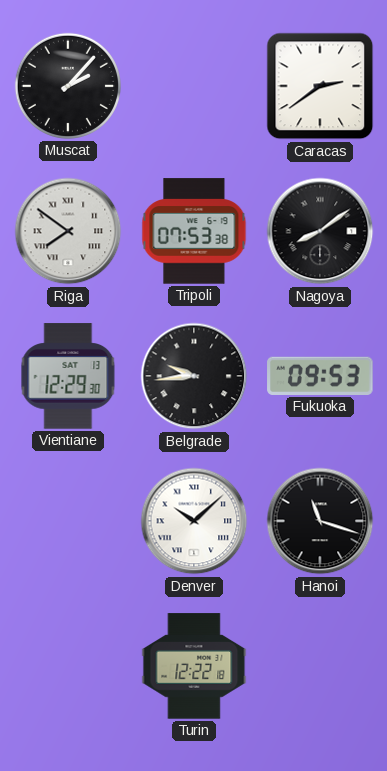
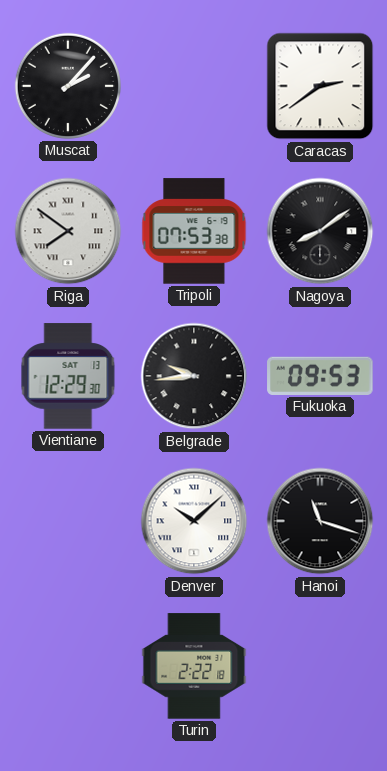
Turin: 12:22 -> 2:22
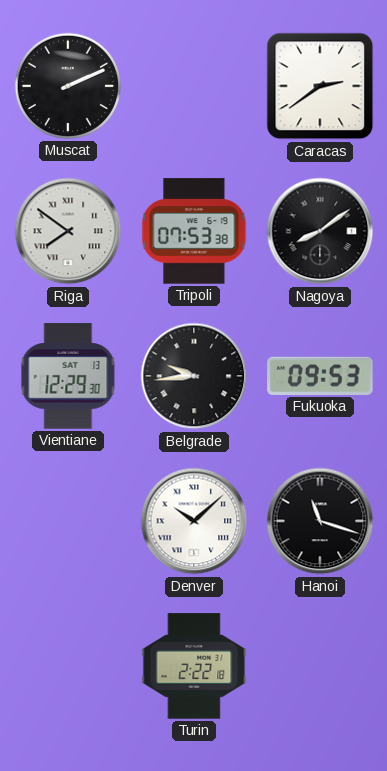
Muscat: 2:07 -> 2:11
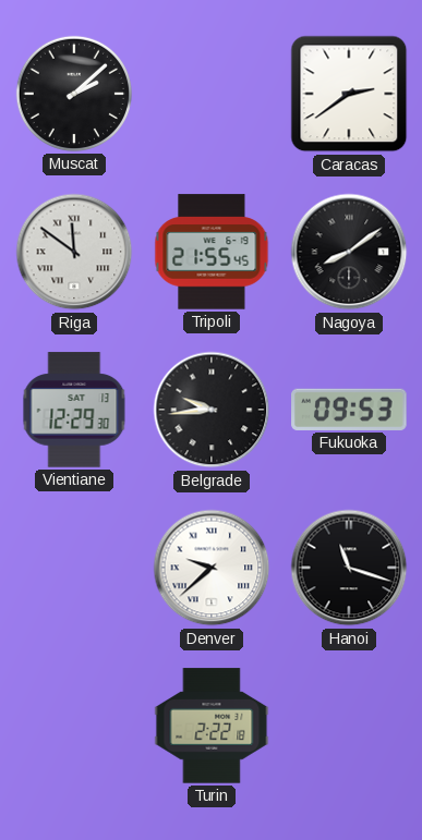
Muscat: 2:11 -> 2:08
Riga: 7:51 -> 11:51
Tripoli: 07:53 -> 21:55
Denver: 10:08 -> 9:38
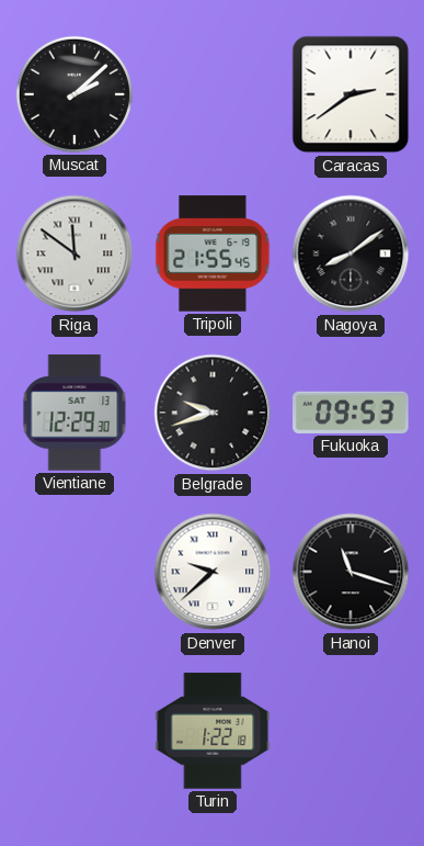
Belgrade: 9:44 -> 9:42
Turin: 2:22 -> 1:22
